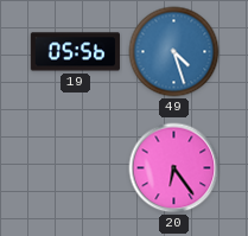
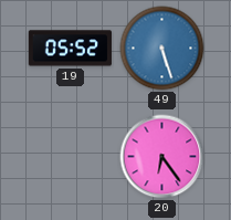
19: 05:56 -> 05:52
49: 4:27 -> 5:27
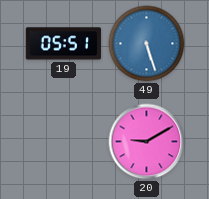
19: 05:52 -> 05:51
20: 6:24 -> 9:10
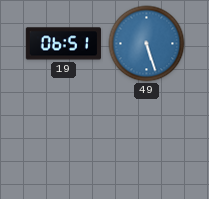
19: 05:51 -> 06:51
20: 9:10 -> none
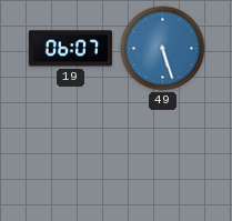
19: 06:51 -> 06:07
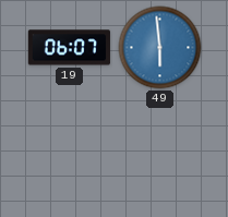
49: 5:27 -> 5:59
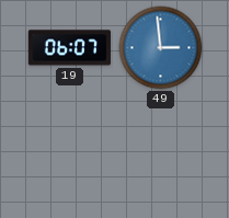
49: 5:59 -> 2:59
